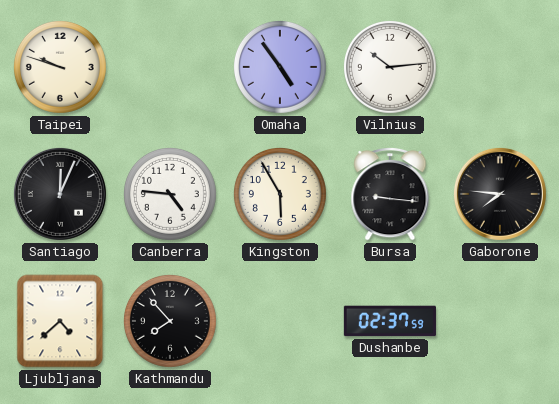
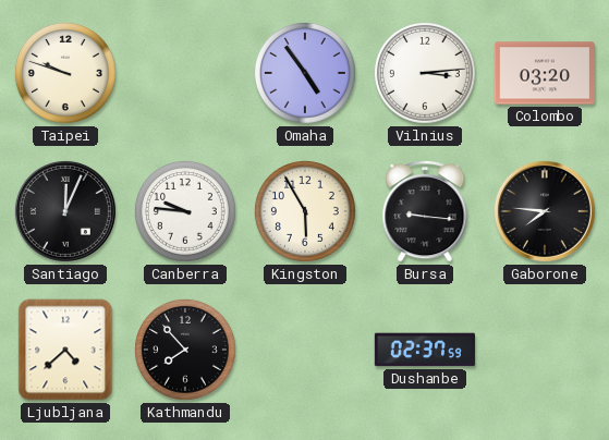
Vilnius: 10:14 -> 3:14
Colombo: none -> 03:20
Canberra: 4:46 -> 9:46
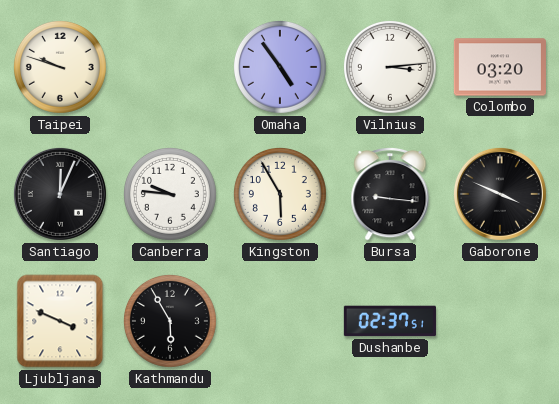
Gaborone: 7:46 -> 3:49
Ljubljana: 4:38 -> 3:49
Kathmandu: 7:53 -> 5:55
Dushanbe: 02:37:59 -> 02:37:51
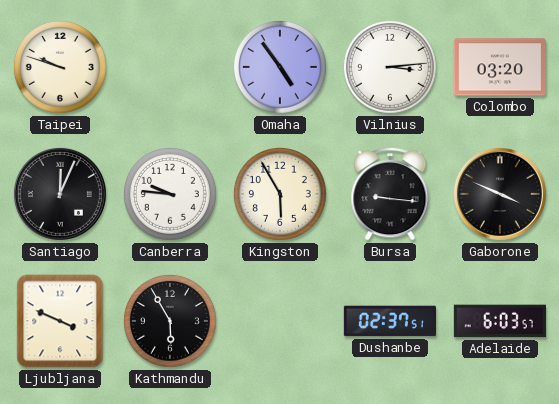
Adelaide: none -> 6:03
